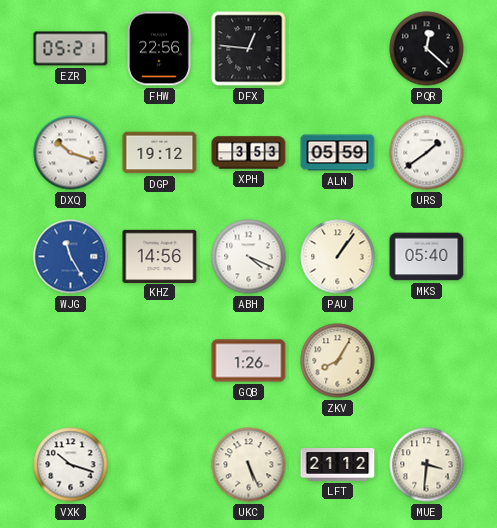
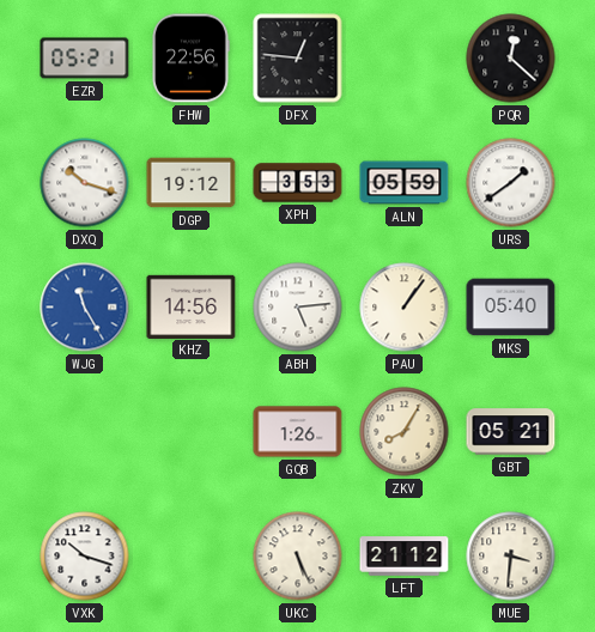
ABH: 4:19 -> 5:14
GBT: none -> 05:21
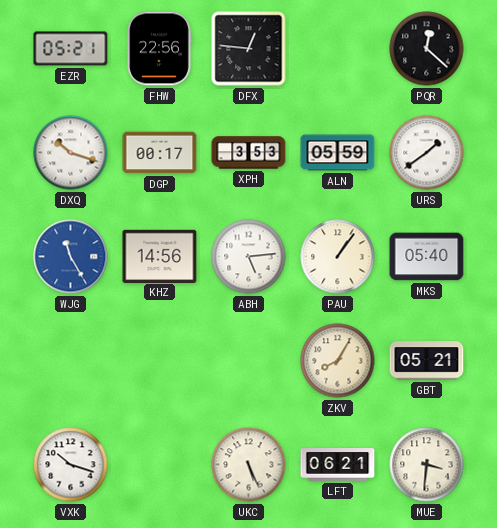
DGP: 19:12 -> 00:17
GQB: 1:26 -> none
LFT: 21:12 -> 06:21
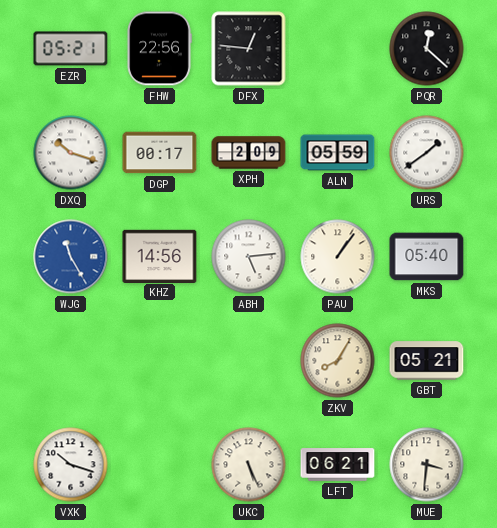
XPH: 3:53 -> 2:09
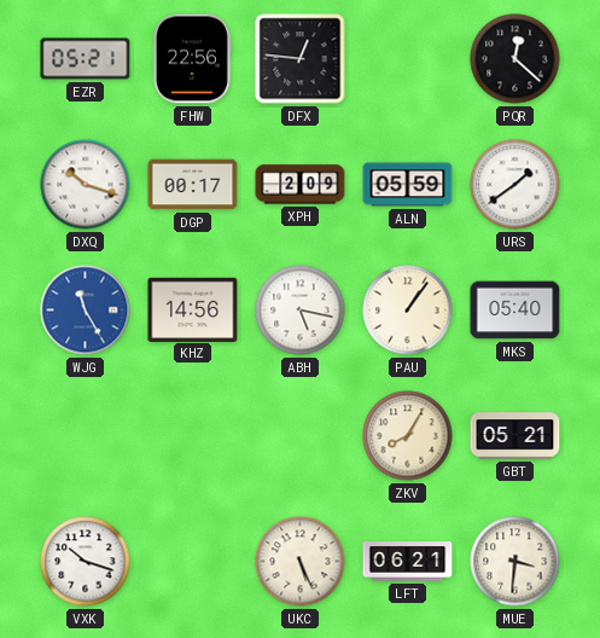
ABH: 5:14 -> 5:17
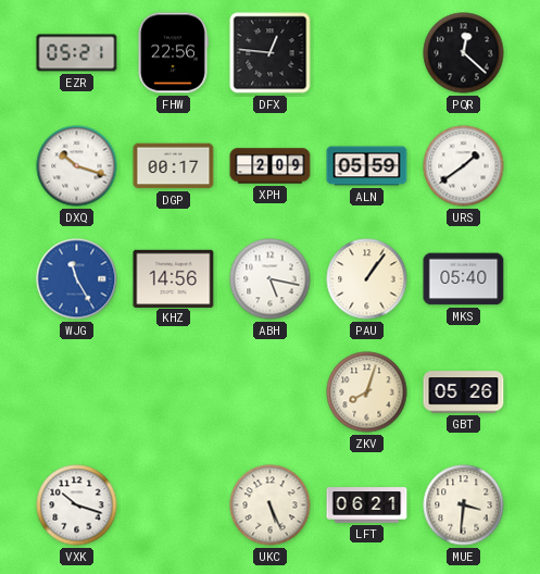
ZKV: 8:05 -> 8:03
GBT: 05:21 -> 05:26
